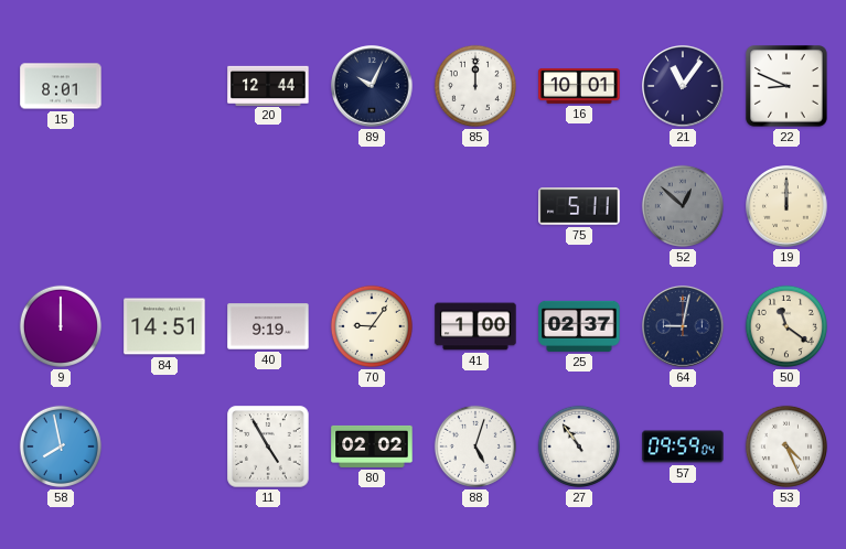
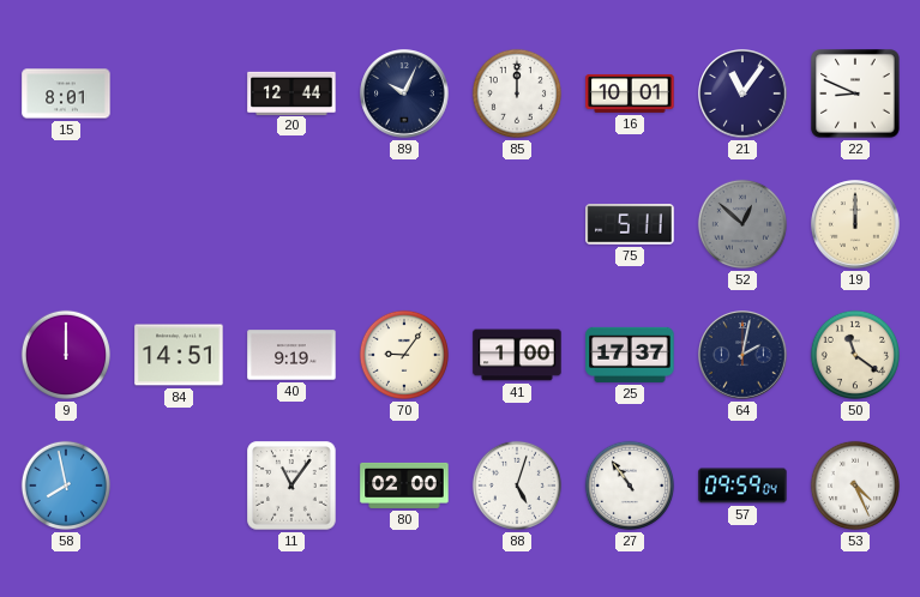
25: 02:37 -> 17:37
64: 9:02 -> 2:02
11: 4:55 -> 11:06
80: 02:02 -> 02:00
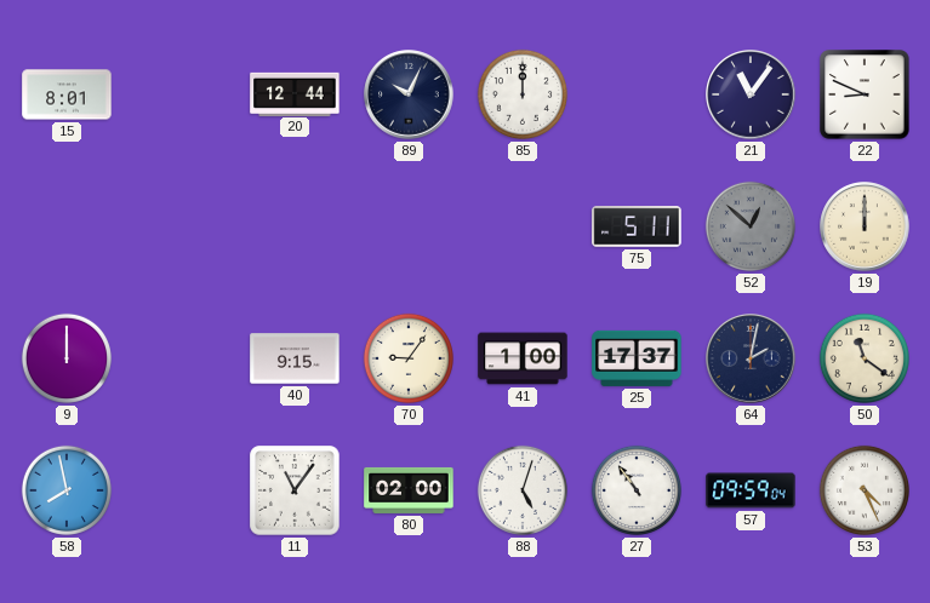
16: 10:01 -> none
84: 14:51 -> none
40: 9:19 -> 9:15
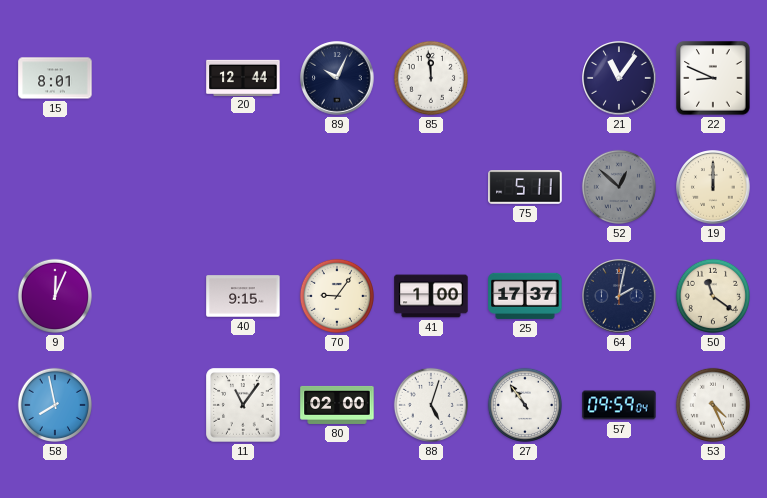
85: 12:00 -> 11:59
9: 12:00 -> 12:04
